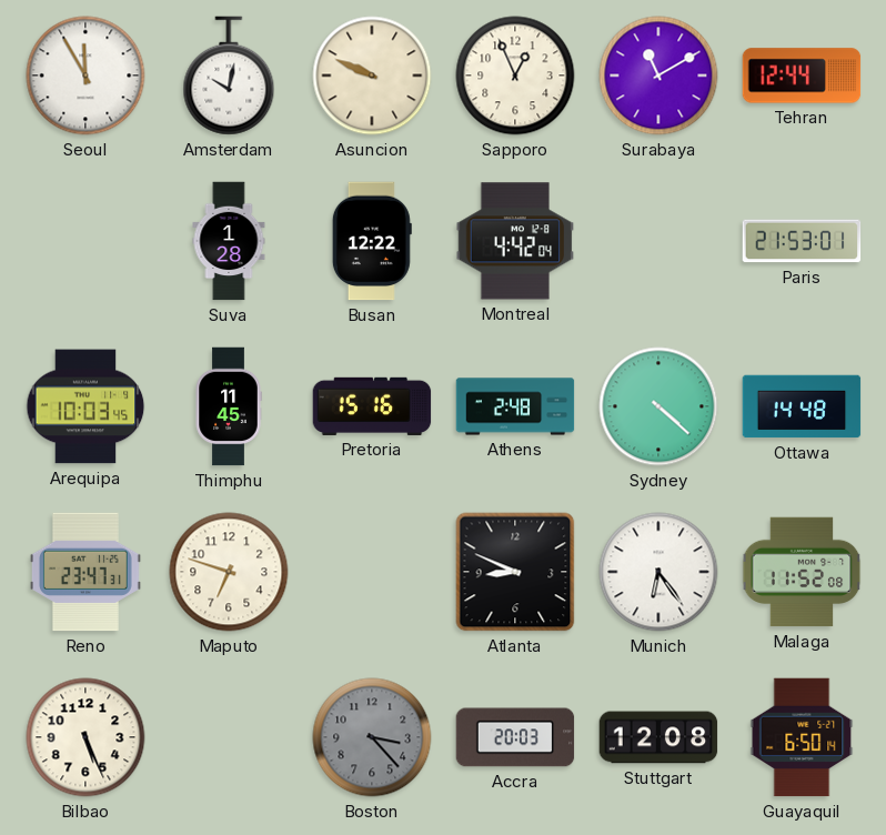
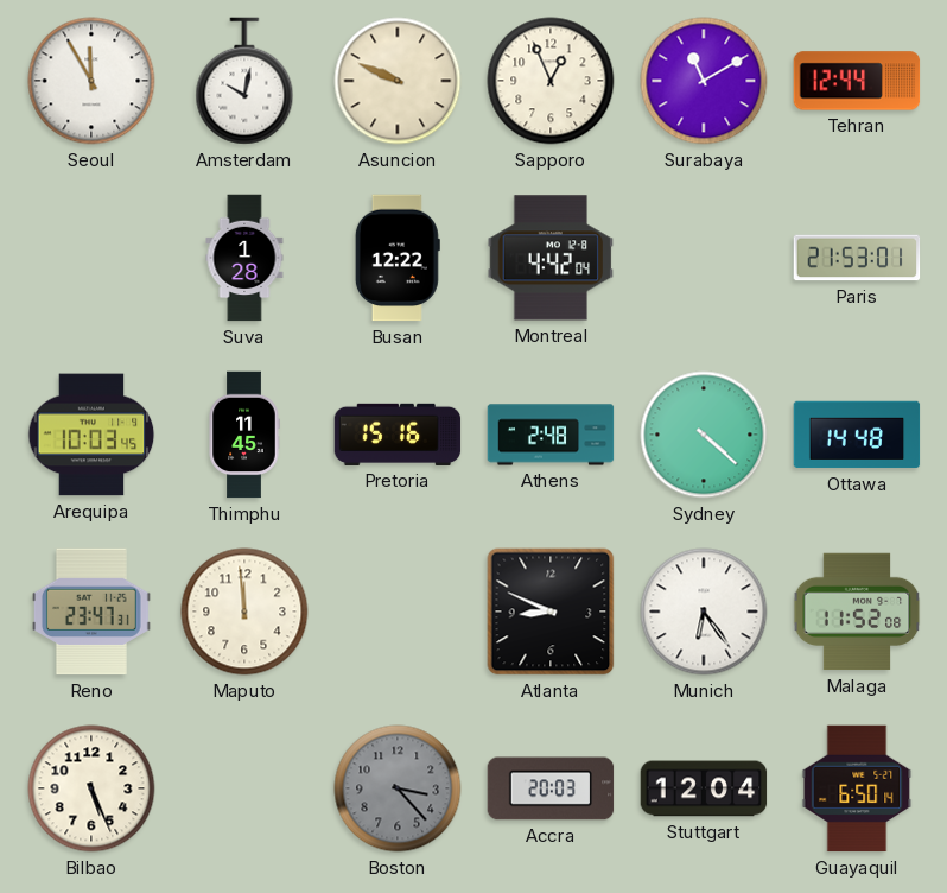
Maputo: 6:48 -> 11:59
Stuttgart: 12:08 -> 12:04
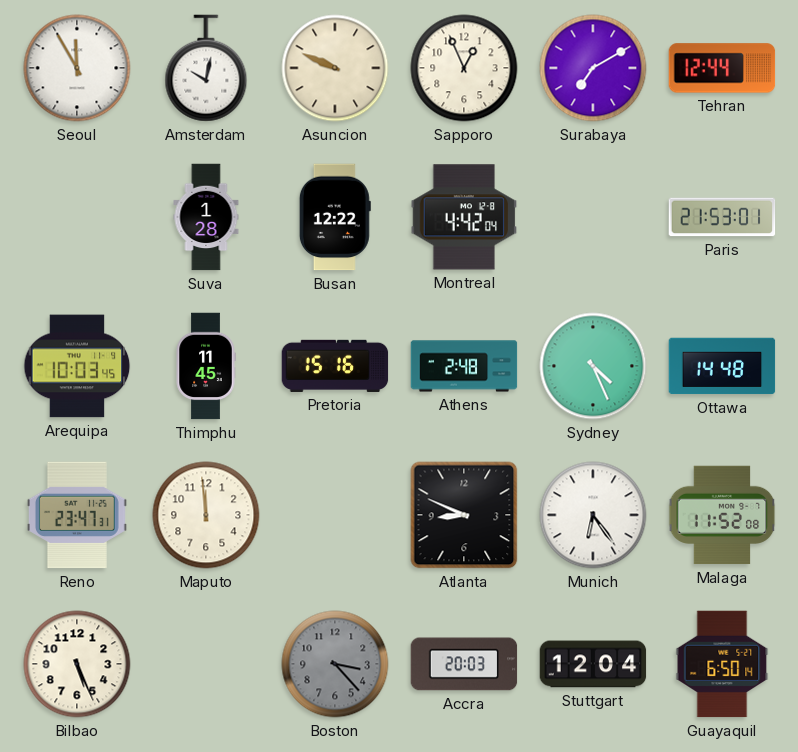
Surabaya: 11:10 -> 7:10
Sydney: 4:22 -> 4:26
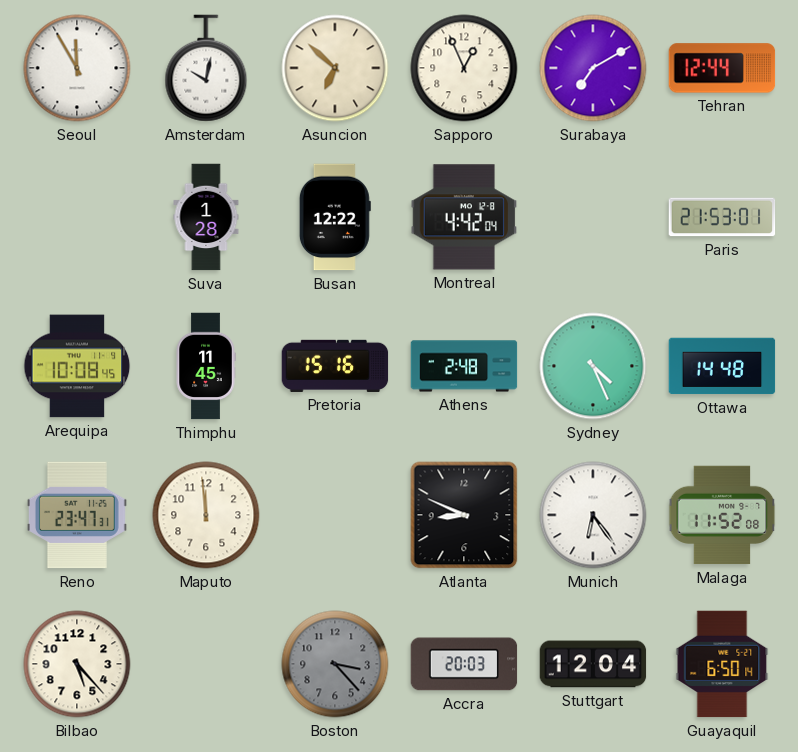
Asuncion: 9:49 -> 6:52
Arequipa: 10:03 -> 10:08
Bilbao: 5:26 -> 5:23
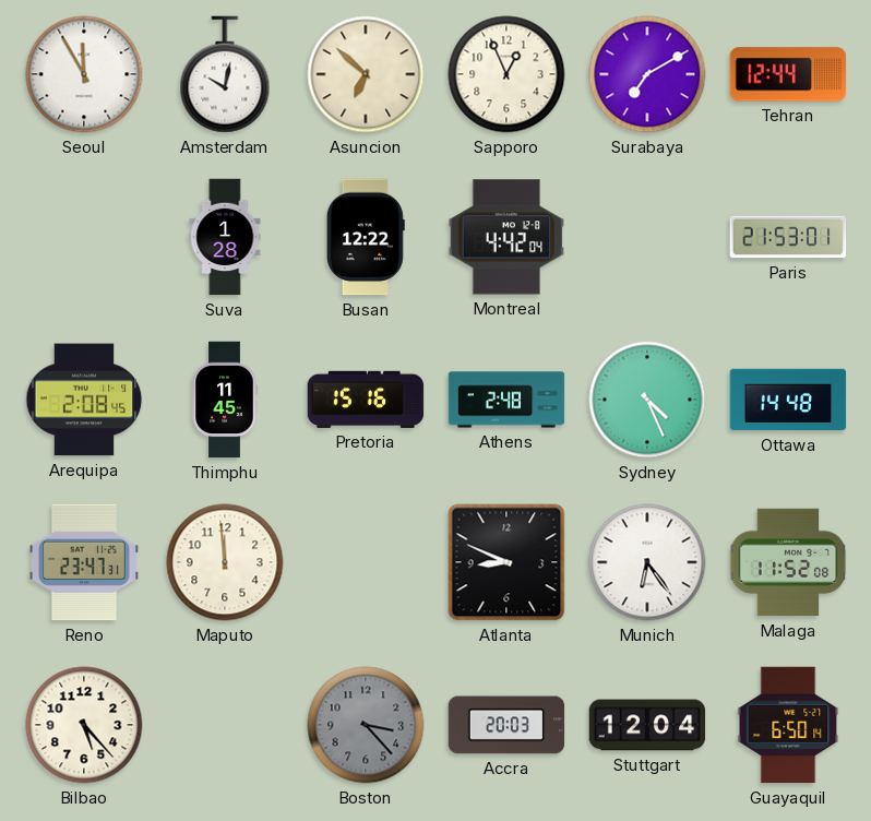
Arequipa: 10:08 -> 2:08
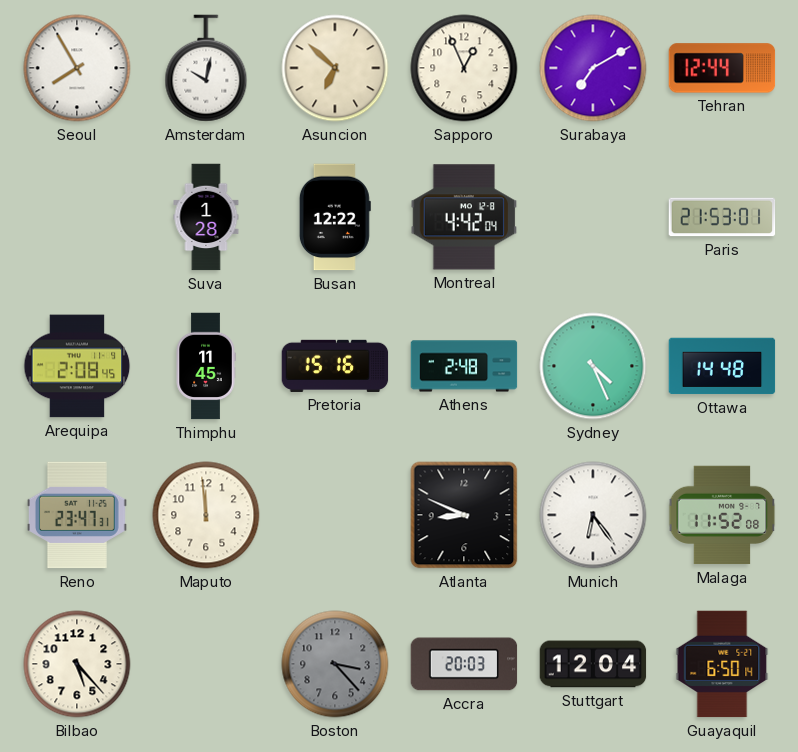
Seoul: 11:55 -> 7:55
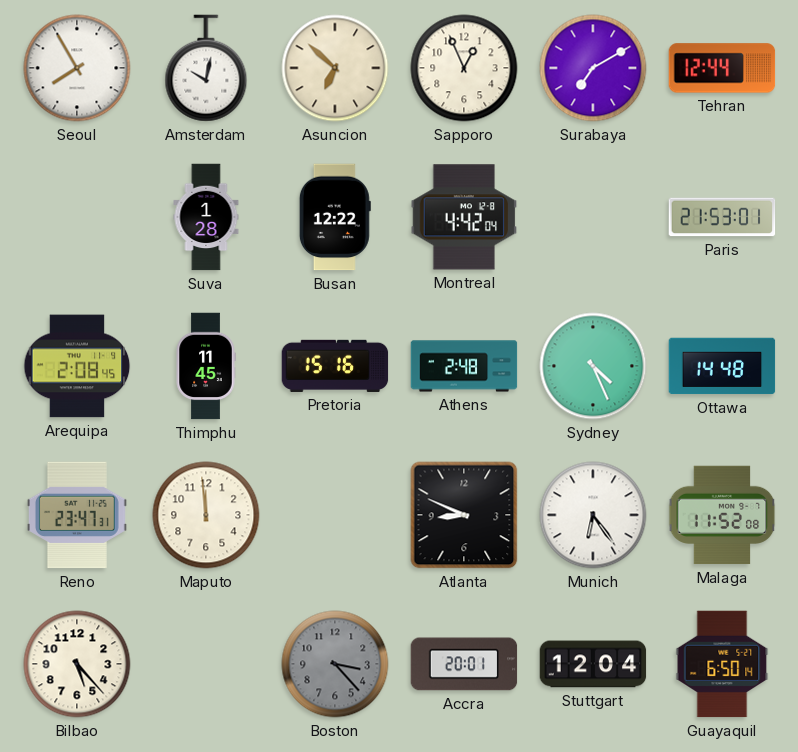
Accra: 20:03 -> 20:01
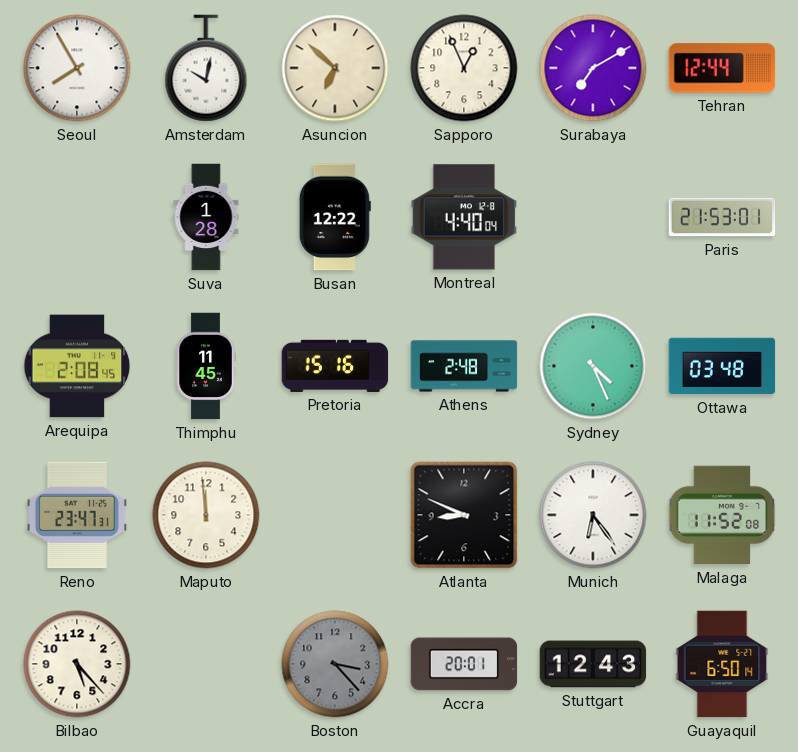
Montreal: 4:42 -> 4:40
Ottawa: 14:48 -> 03:48
Stuttgart: 12:04 -> 12:43
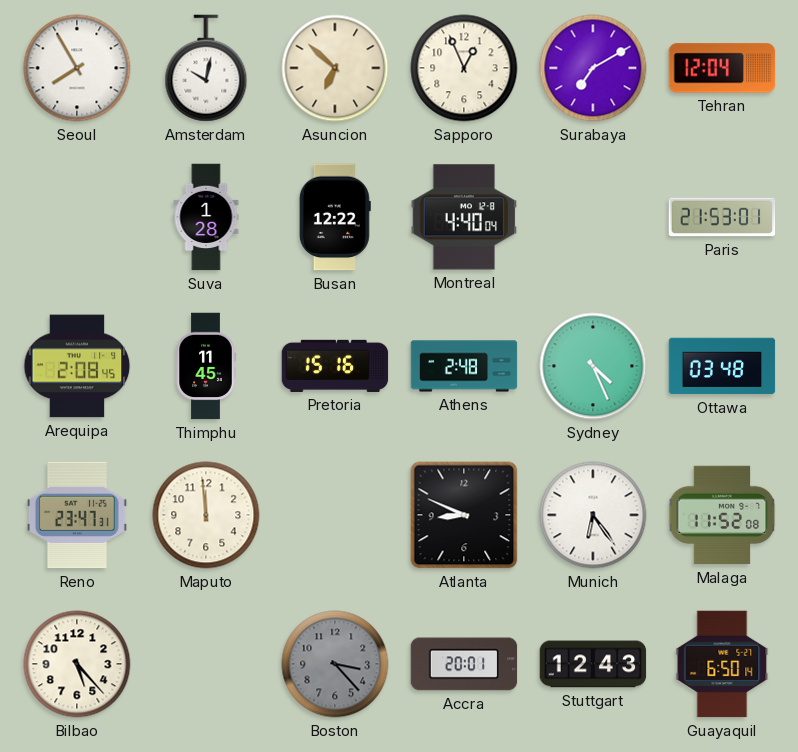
Tehran: 12:44 -> 12:04
